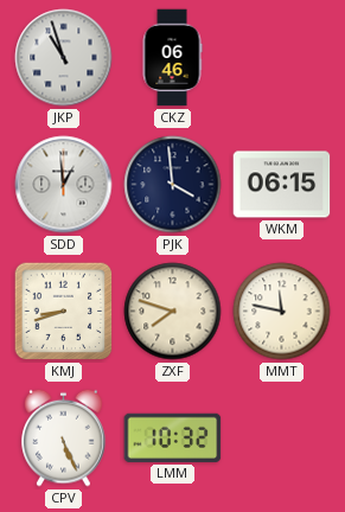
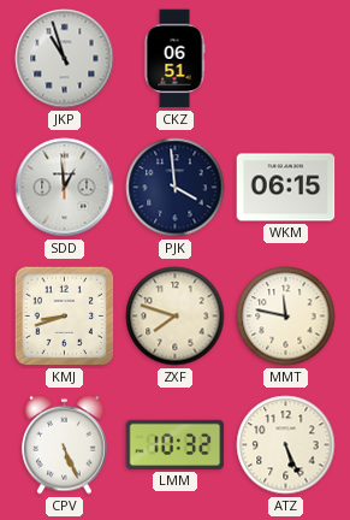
CKZ: 06:46 -> 06:51
ATZ: none -> 5:26
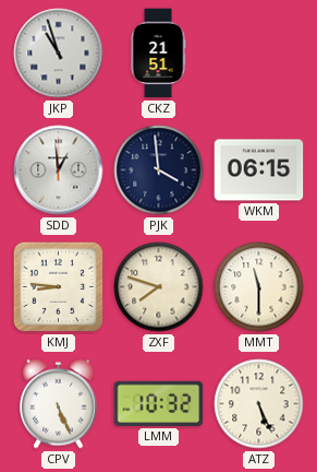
CKZ: 06:51 -> 21:51
KMJ: 8:42 -> 8:46
MMT: 11:47 -> 11:30
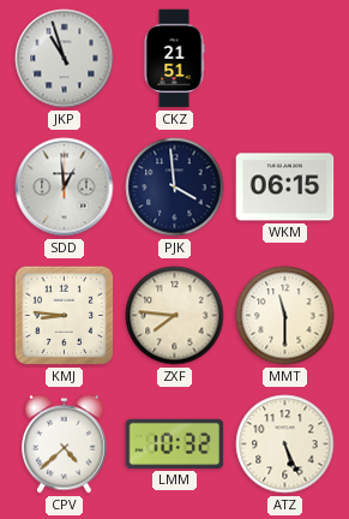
ZXF: 7:48 -> 7:46
CPV: 5:26 -> 4:38
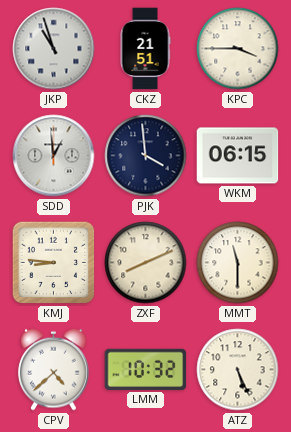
KPC: none -> 3:45
ZXF: 7:46 -> 8:11
